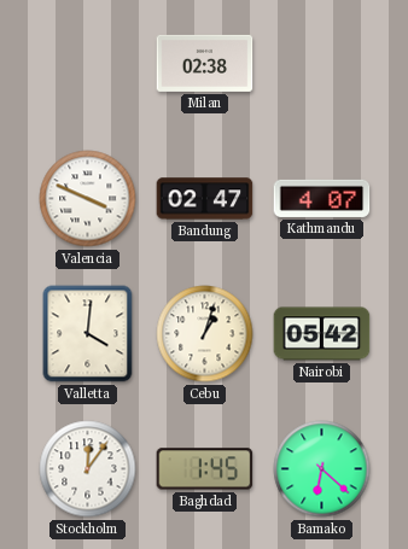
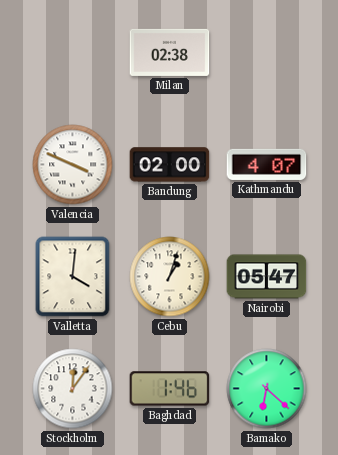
Bandung: 02:47 -> 02:00
Nairobi: 05:42 -> 05:47
Baghdad: 1:45 -> 1:46
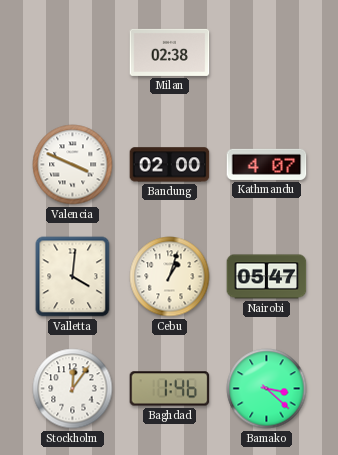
Bamako: 6:22 -> 3:22
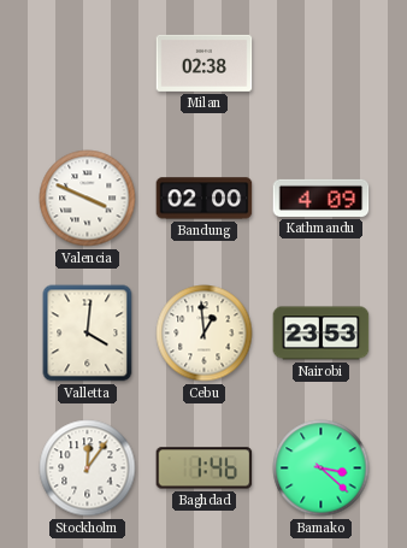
Kathmandu: 4:07 -> 4:09
Cebu: 1:03 -> 12:59
Nairobi: 05:47 -> 23:53
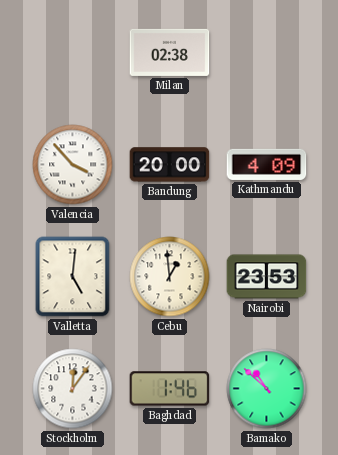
Valencia: 3:49 -> 3:53
Bandung: 02:00 -> 20:00
Valletta: 4:01 -> 5:01
Bamako: 3:22 -> 10:52
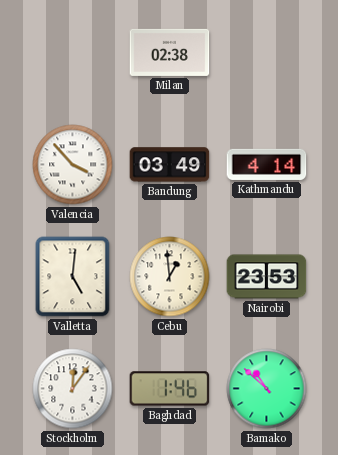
Bandung: 20:00 -> 03:49
Kathmandu: 4:09 -> 4:14
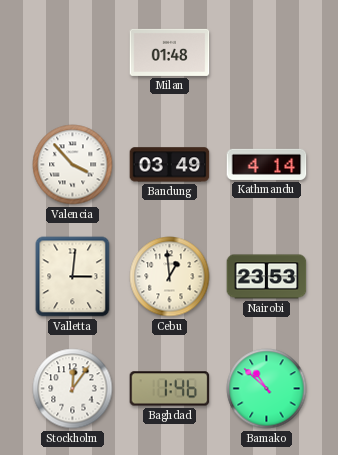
Milan: 02:38 -> 01:48
Valletta: 5:01 -> 3:01
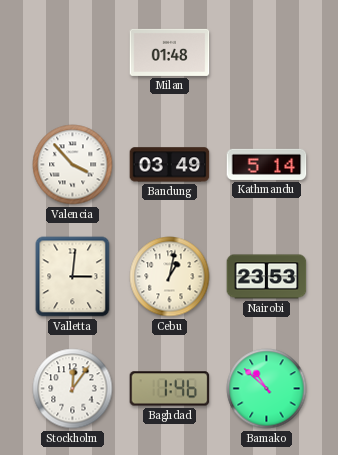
Kathmandu: 4:14 -> 5:14
Cebu: 12:59 -> 1:02
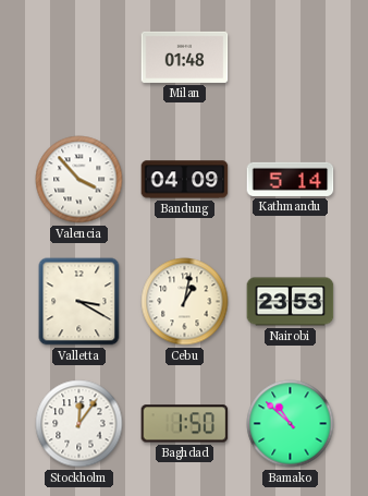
Bandung: 03:49 -> 04:09
Valletta: 3:01 -> 3:20
Baghdad: 1:46 -> 1:50
